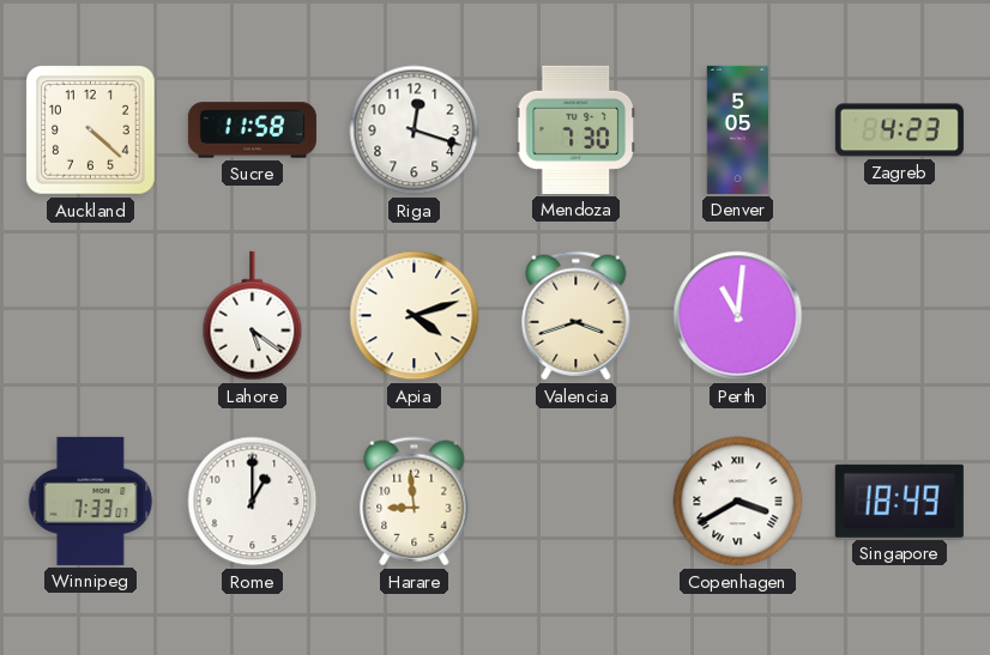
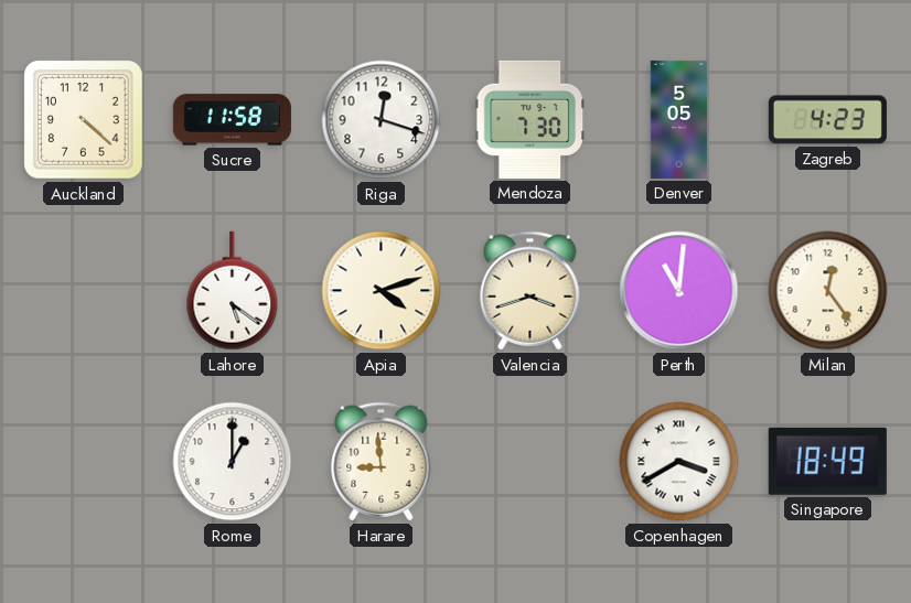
Milan: none -> 12:24
Winnipeg: 7:33 -> none
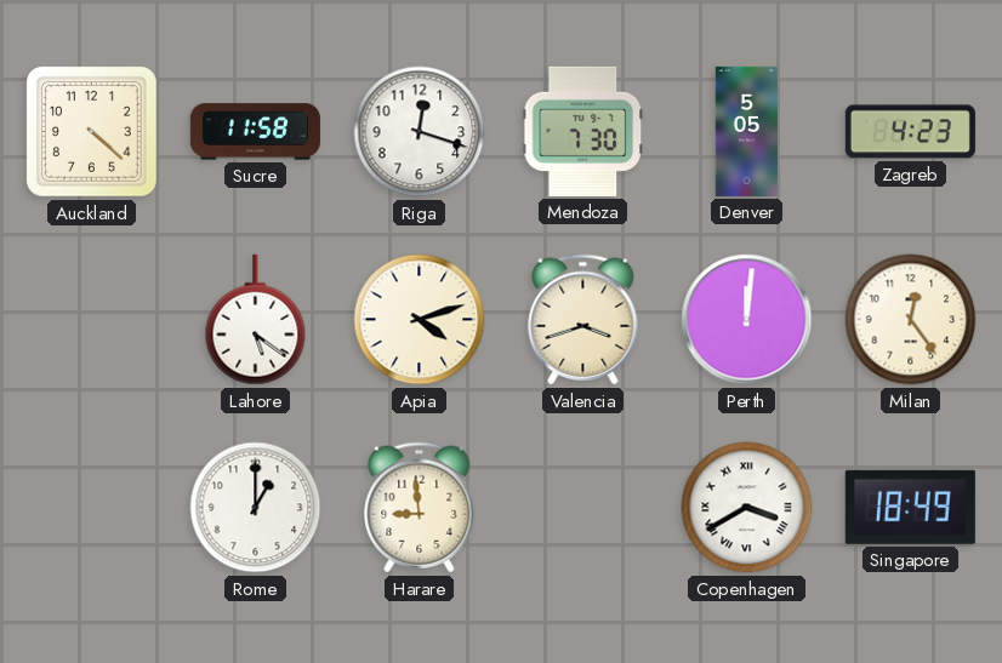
Perth: 11:01 -> 12:01
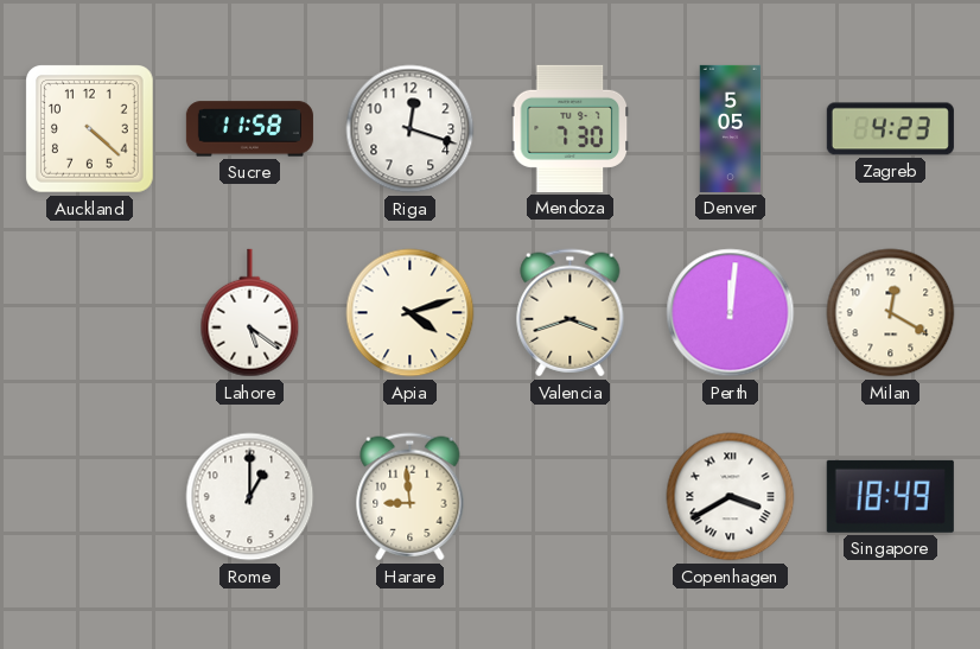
Milan: 12:24 -> 12:20
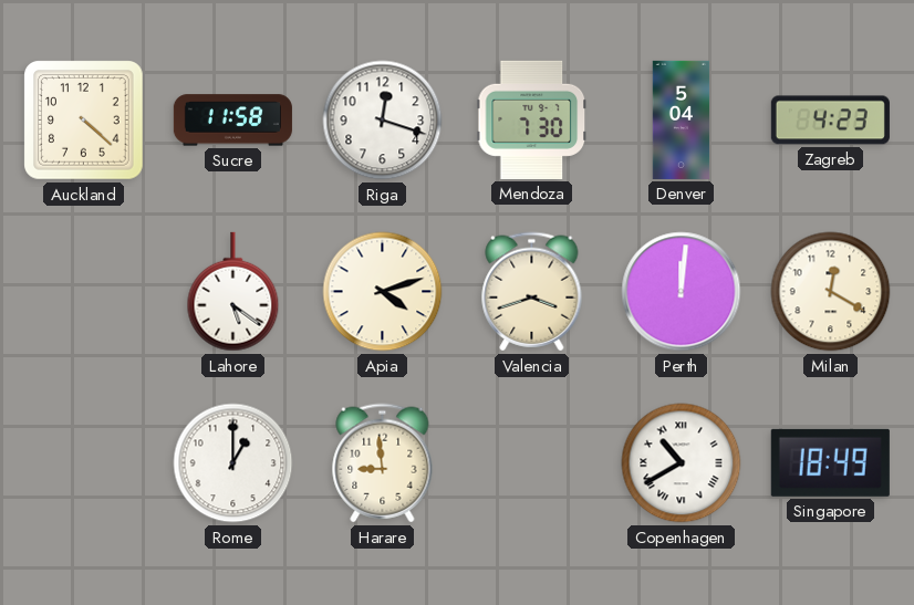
Denver: 5:05 -> 5:04
Copenhagen: 3:40 -> 10:40
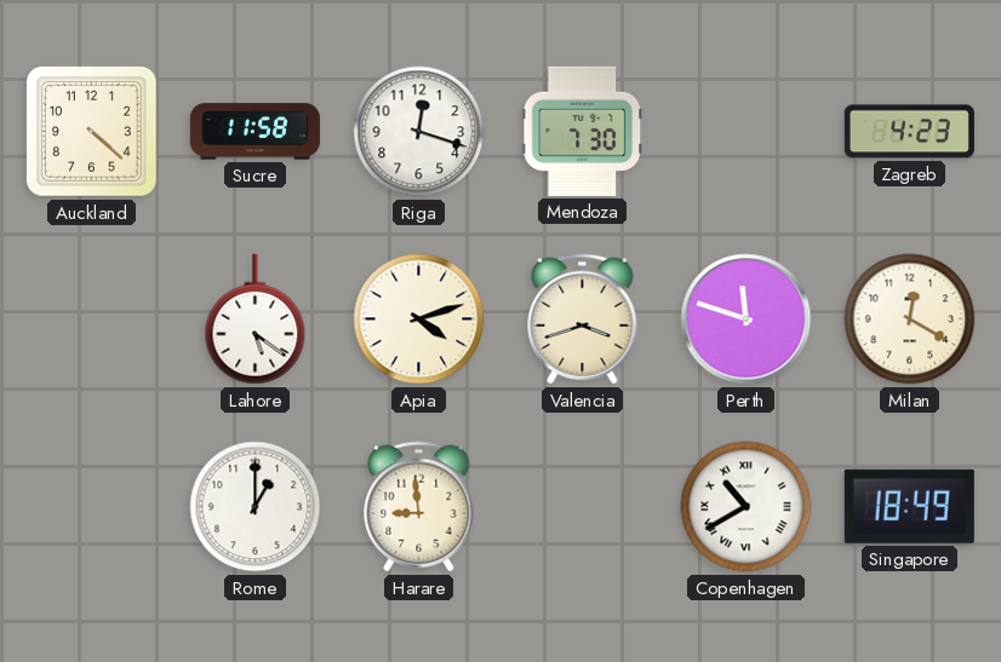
Denver: 5:04 -> none
Perth: 12:01 -> 11:48
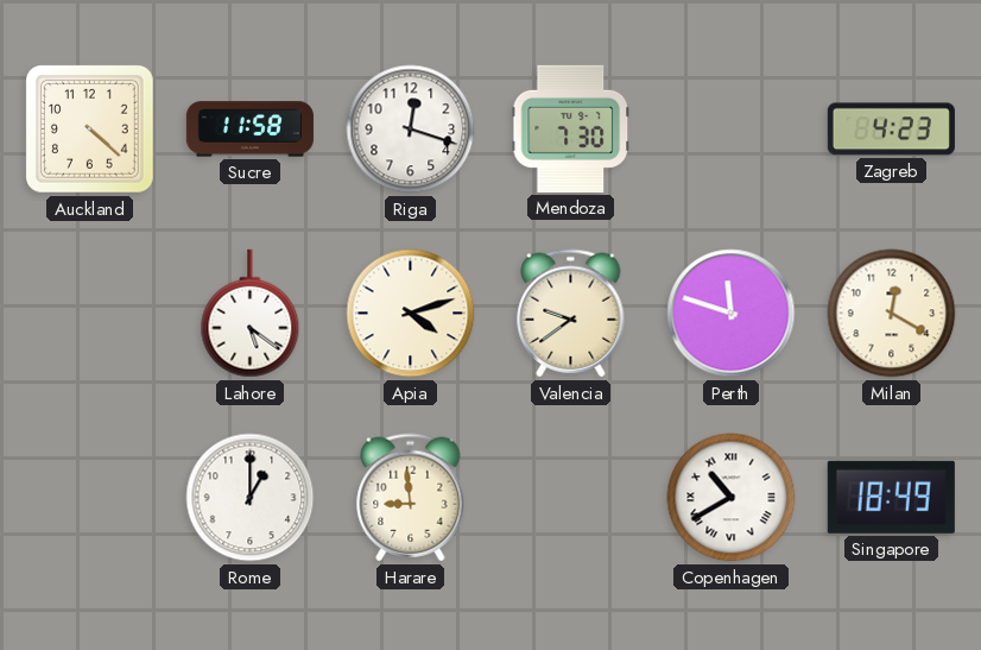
Valencia: 3:42 -> 9:39
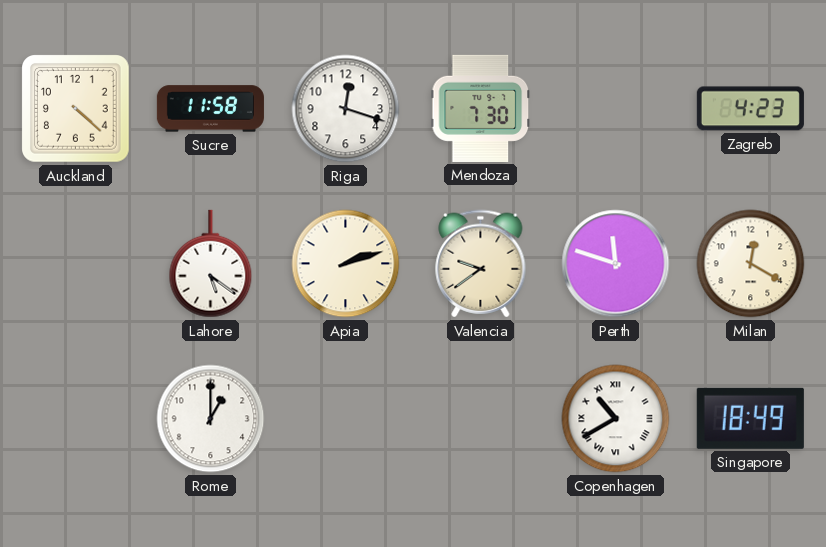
Apia: 4:12 -> 2:12
Harare: 8:59 -> none
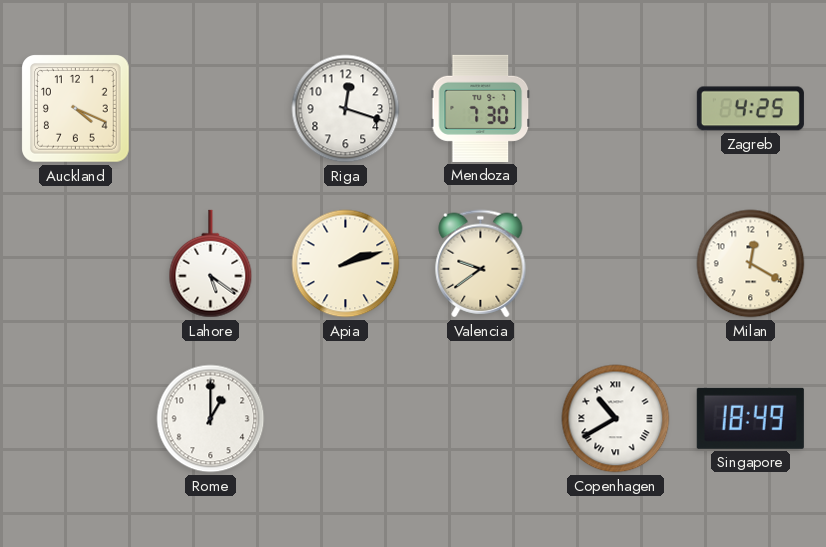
Auckland: 4:22 -> 4:19
Sucre: 11:58 -> none
Zagreb: 4:23 -> 4:25
Perth: 11:48 -> none
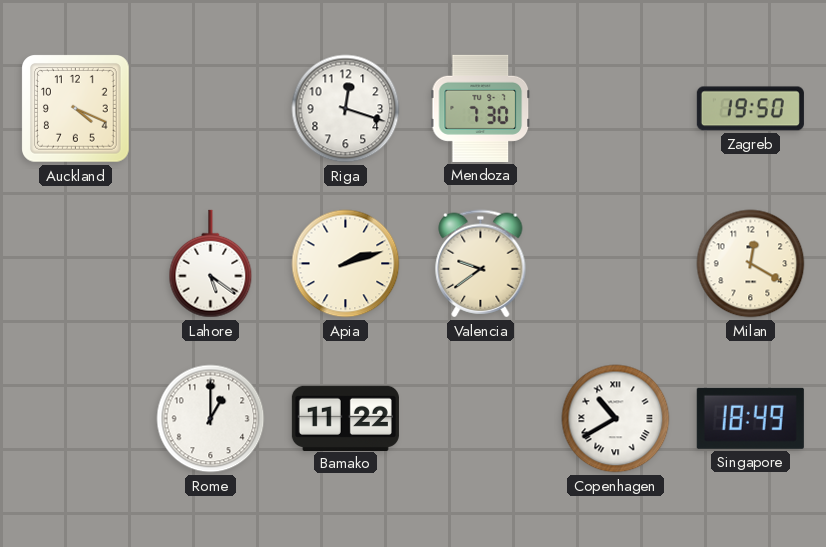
Zagreb: 4:25 -> 19:50
Bamako: none -> 11:22
